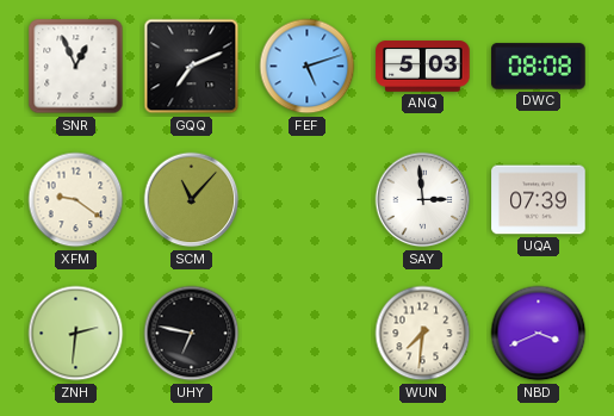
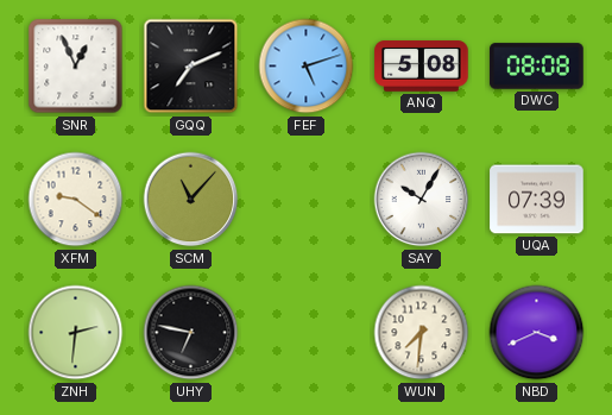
ANQ: 5:03 -> 5:08
SAY: 2:59 -> 10:05
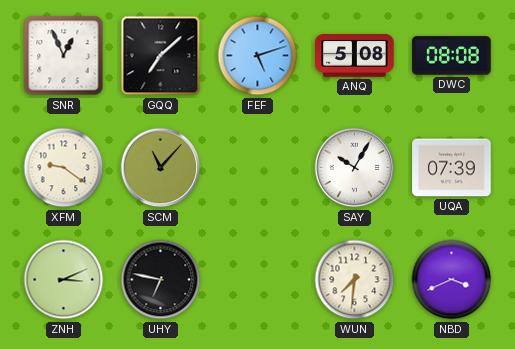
GQQ: 7:11 -> 7:08
ZNH: 2:31 -> 3:11
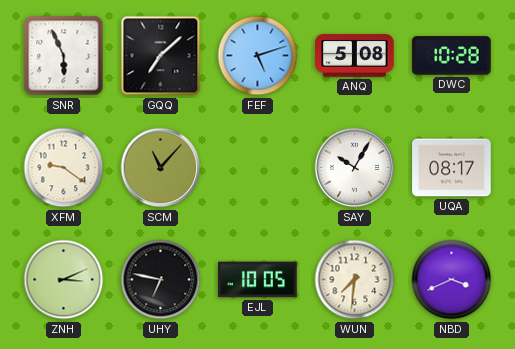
SNR: 12:56 -> 5:56
DWC: 08:08 -> 10:28
UQA: 07:39 -> 08:17
EJL: none -> 10:05
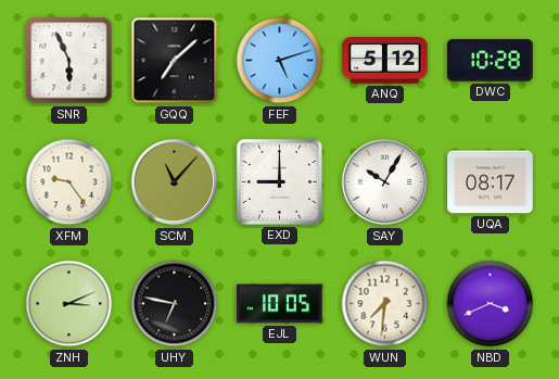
ANQ: 5:08 -> 5:12
XFM: 9:21 -> 9:24
EXD: none -> 9:00
